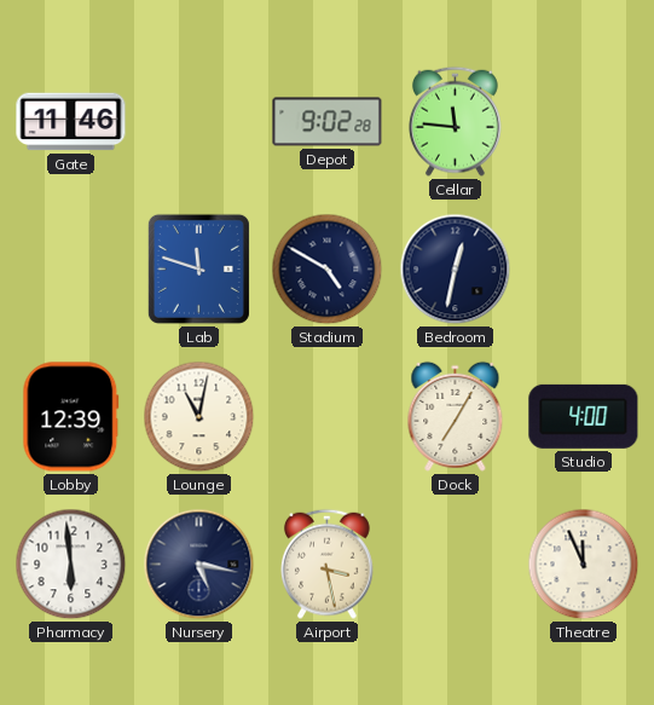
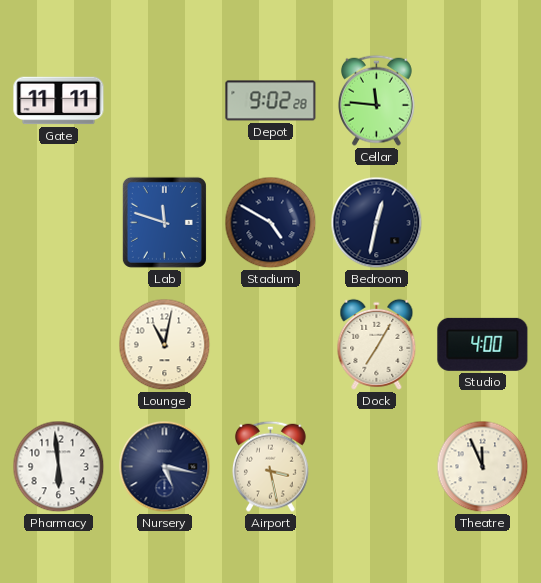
Gate: 11:46 -> 11:11
Lobby: 12:39 -> none
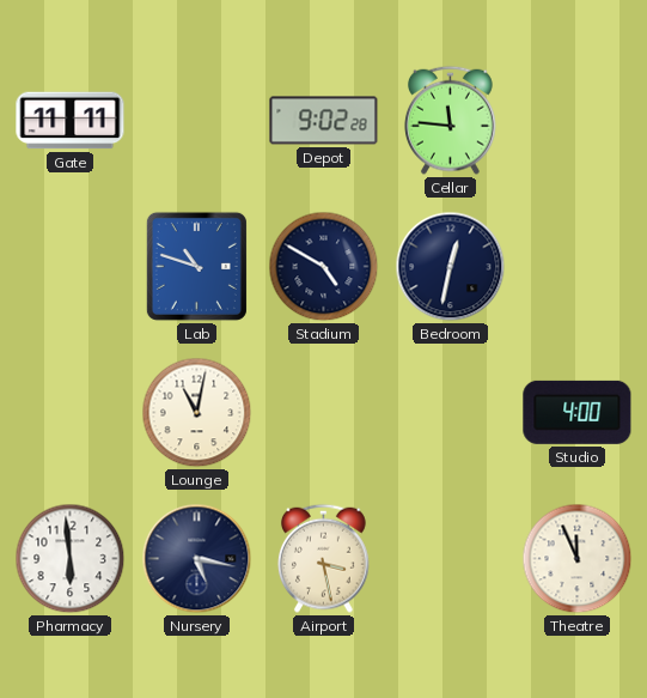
Lab: 11:48 -> 10:48
Dock: 7:05 -> none
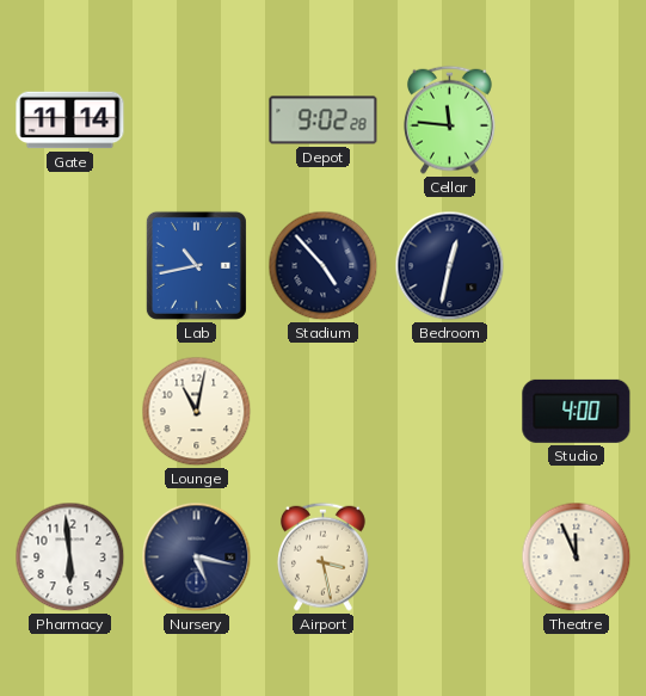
Gate: 11:11 -> 11:14
Lab: 10:48 -> 10:43
Stadium: 4:50 -> 4:53
